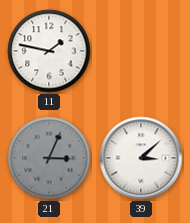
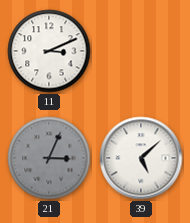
11: 1:47 -> 3:11
39: 3:08 -> 5:08
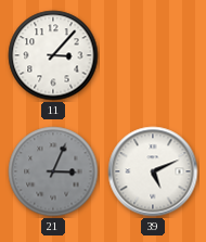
11: 3:11 -> 3:07
39: 5:08 -> 5:11
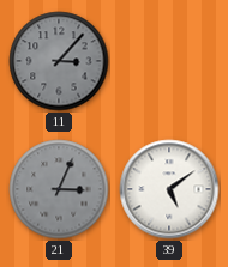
11 dial: white -> grey
39: 5:11 -> 5:09
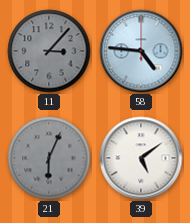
58: none -> 4:46
21: 3:04 -> 6:04
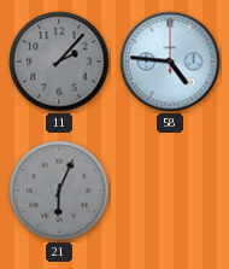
11: 3:07 -> 2:07
39: 5:09 -> none
